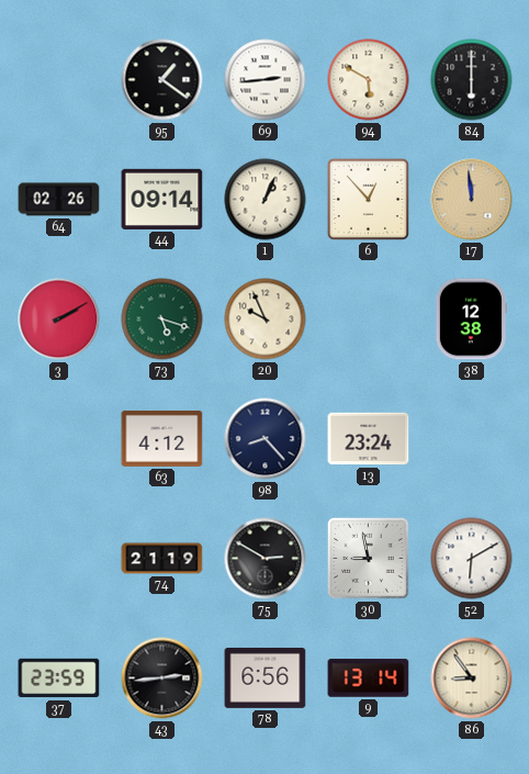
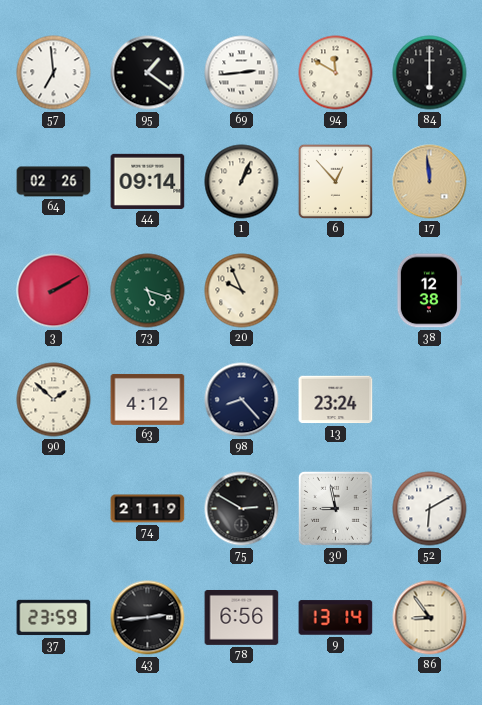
57: none -> 6:59
94: 5:50 -> 11:50
90: none -> 1:52
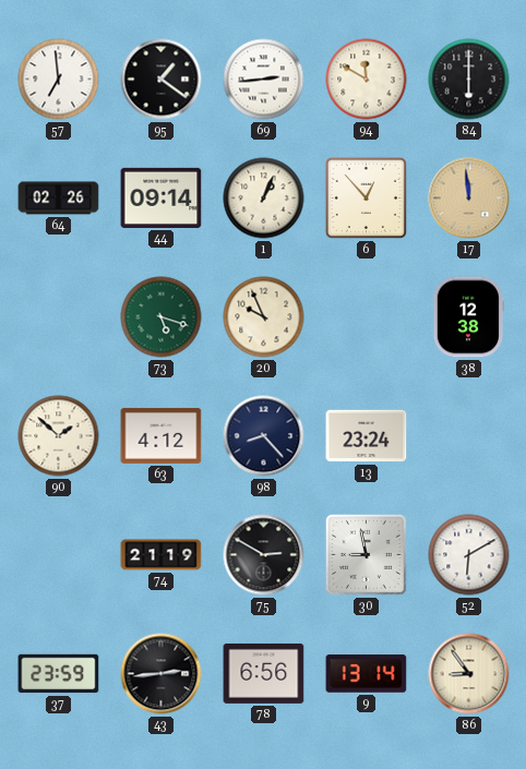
3: 2:10 -> none
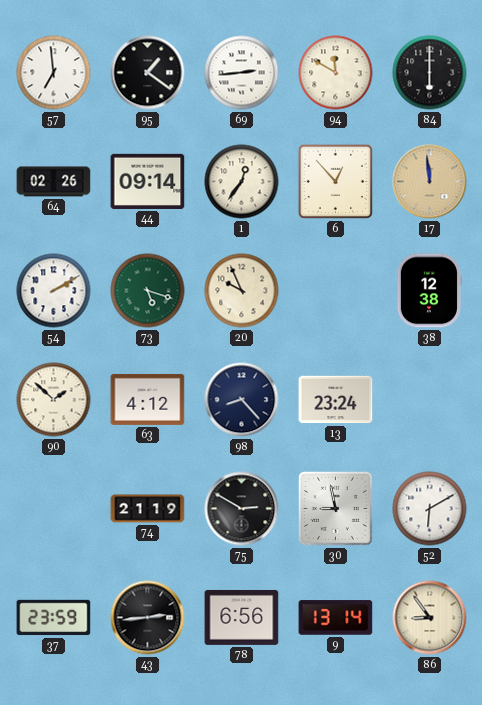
1: 1:04 -> 12:36
54: none -> 2:10
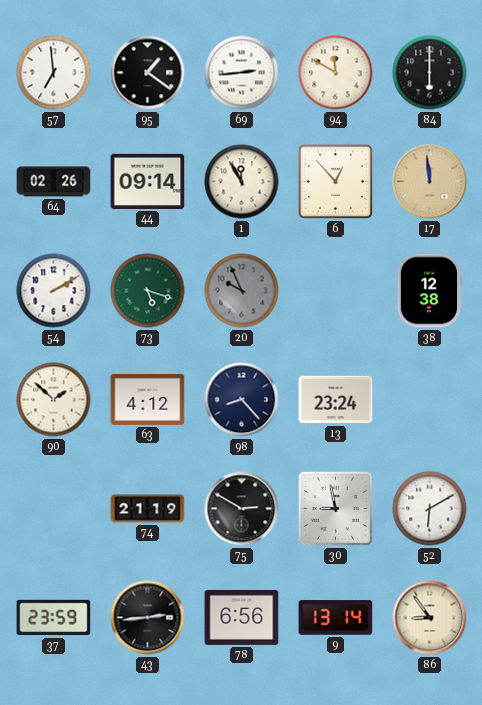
1: 12:36 -> 11:55
20 dial: cream -> grey
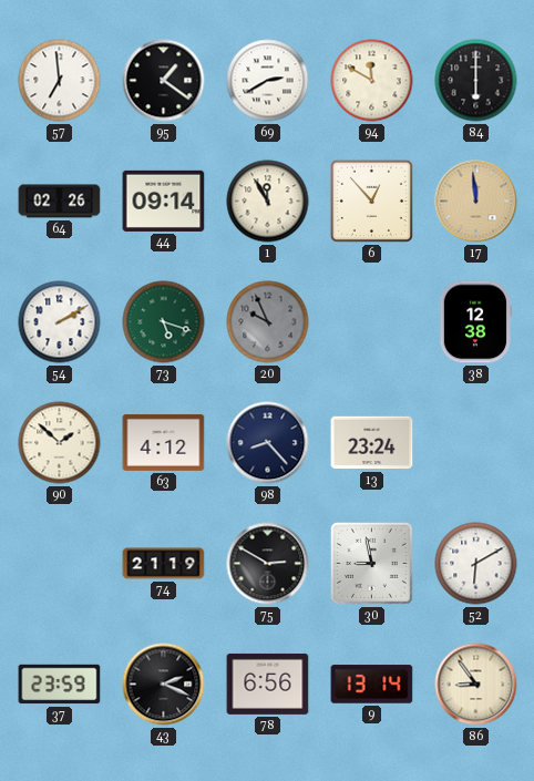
69: 2:44 -> 2:40
43: 2:44 -> 2:19
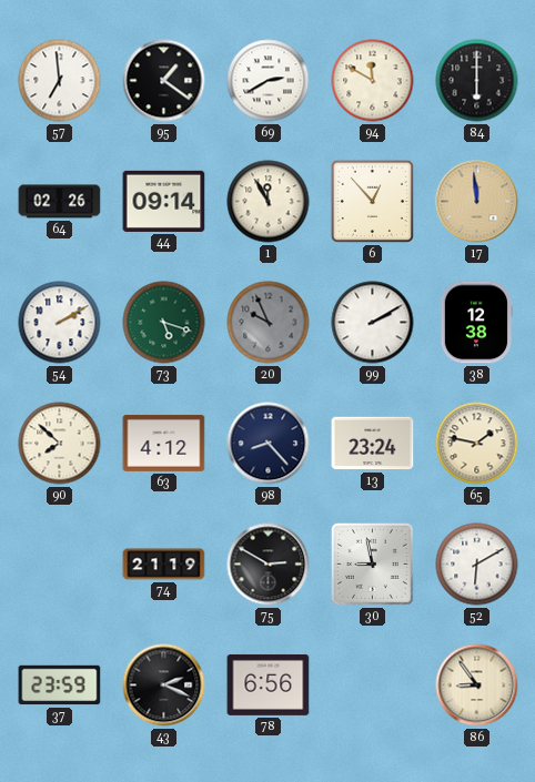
99: none -> 2:10
90: 1:52 -> 7:52
65: none -> 1:47
9: 13:14 -> none
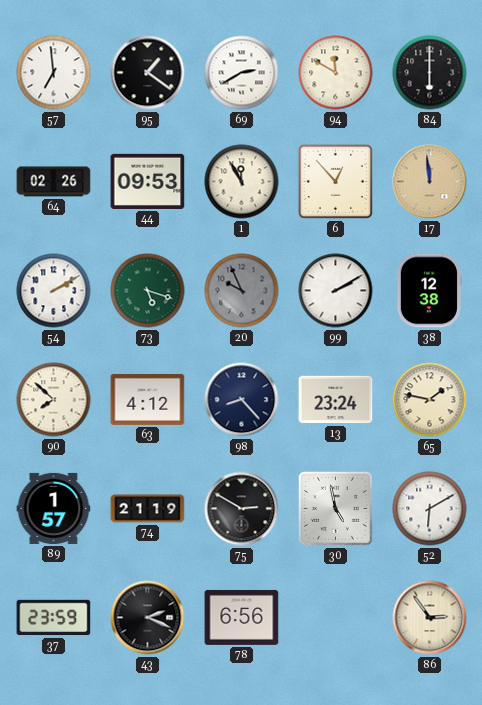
44: 09:14 -> 09:53
89: none -> 1:57
30: 8:58 -> 4:58
86: 8:54 -> 2:54
